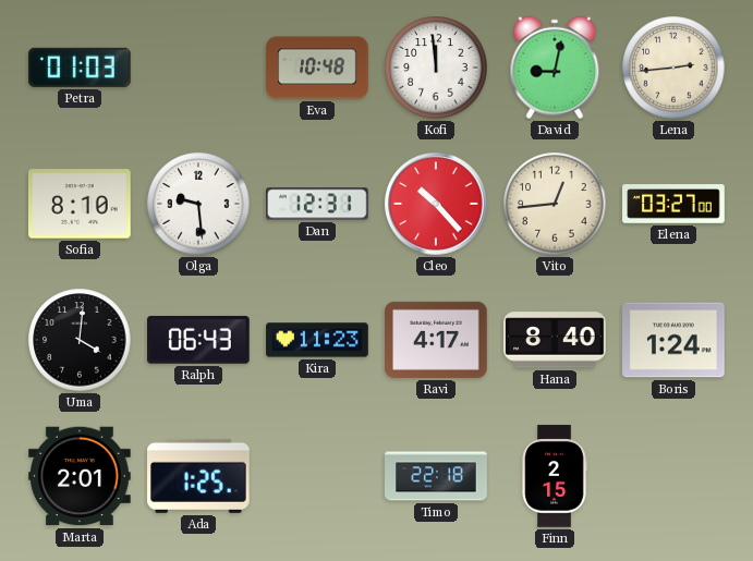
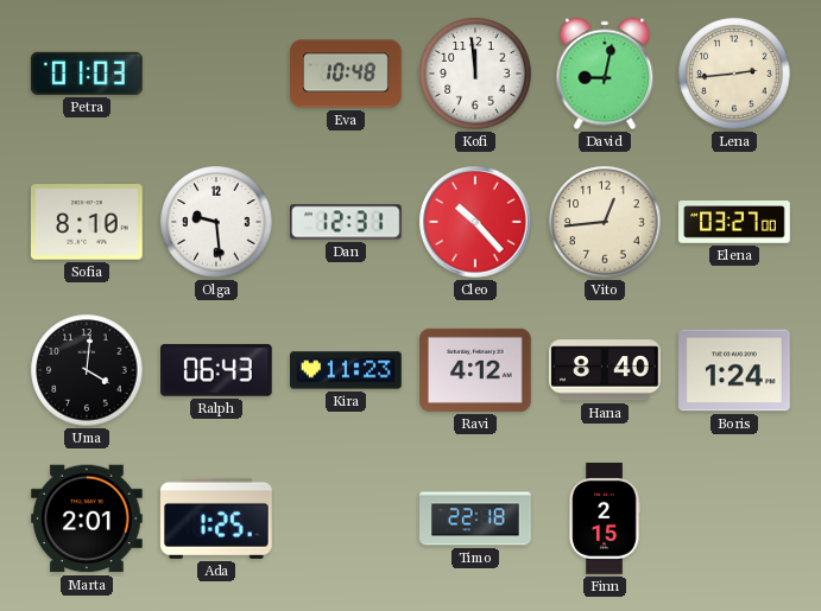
Ravi: 4:17 -> 4:12
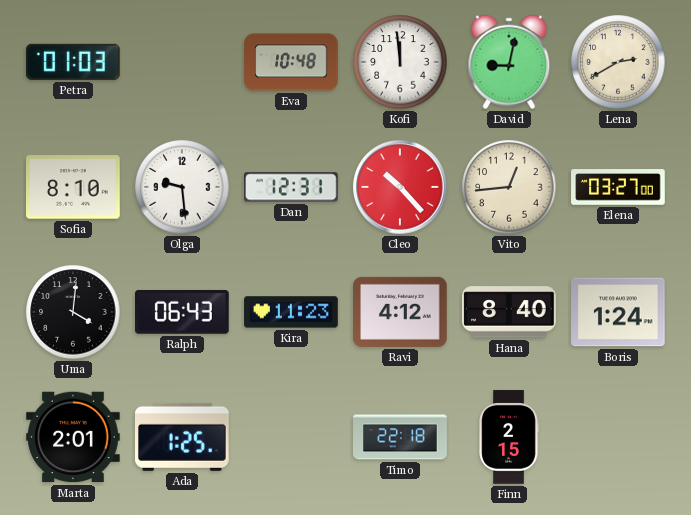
Lena: 2:44 -> 2:40
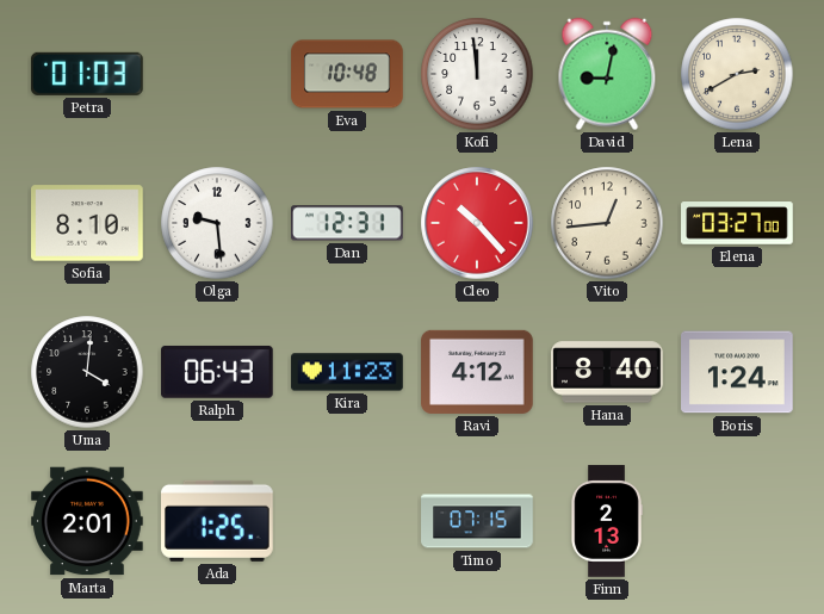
Timo: 22:18 -> 07:15
Finn: 2:15 -> 2:13
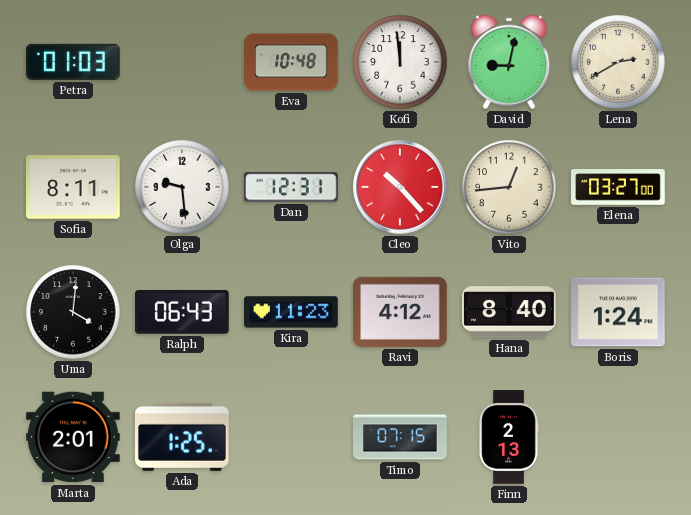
Sofia: 8:10 -> 8:11
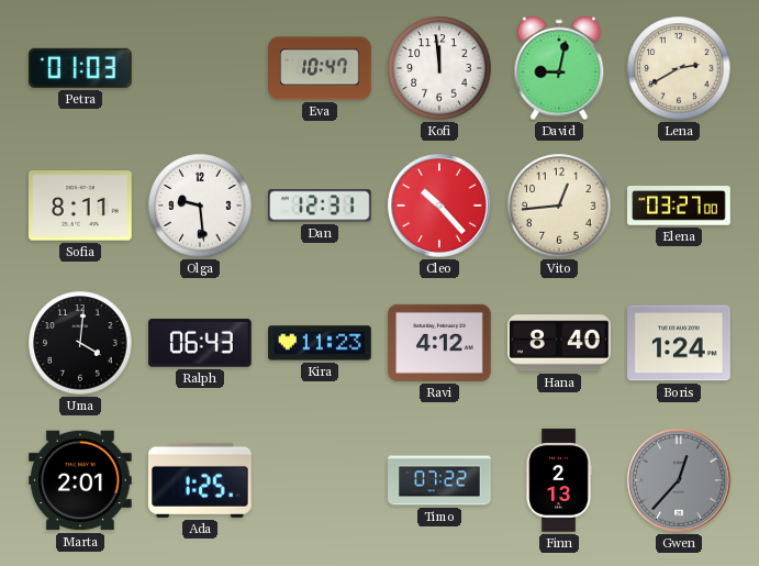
Eva: 10:48 -> 10:47
Timo: 07:15 -> 07:22
Gwen: none -> 12:37
